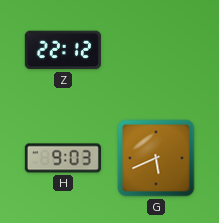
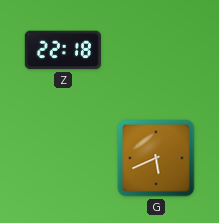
Z: 22:12 -> 22:18
H: 9:03 -> none
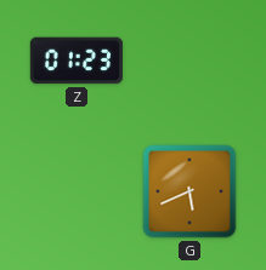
Z: 22:18 -> 01:23
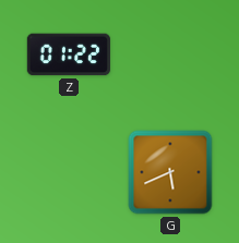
Z: 01:23 -> 01:22
